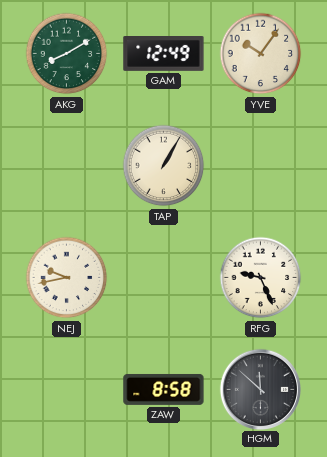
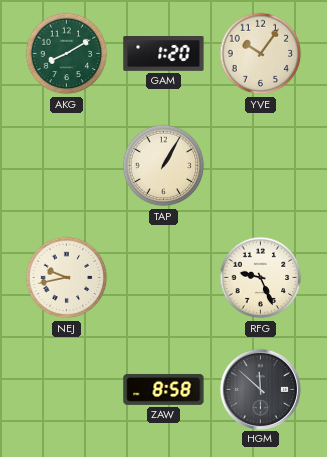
GAM: 12:49 -> 1:20
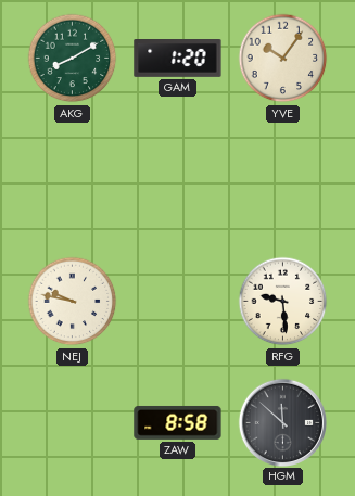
TAP: 1:05 -> none
NEJ: 9:43 -> 9:47
RFG: 9:26 -> 9:29
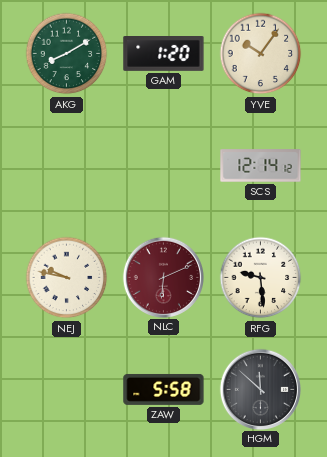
SCS: none -> 12:14
NLC: none -> 6:11
ZAW: 8:58 -> 5:58
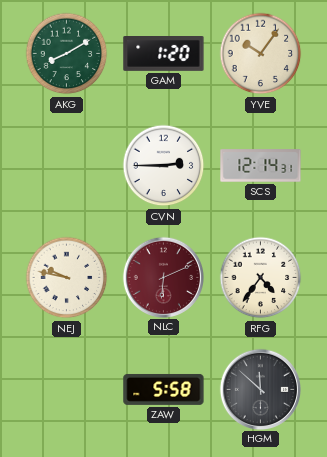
CVN: none -> 2:45
SCS: 12:14:12 -> 12:14:31
RFG: 9:29 -> 4:36
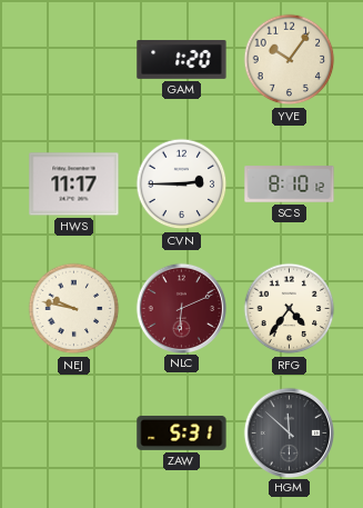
AKG: 8:10 -> none
HWS: none -> 11:17
SCS: 12:14 -> 8:10
ZAW: 5:58 -> 5:31
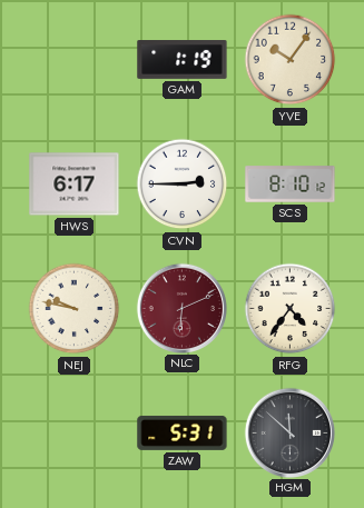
GAM: 1:20 -> 1:19
HWS: 11:17 -> 6:17
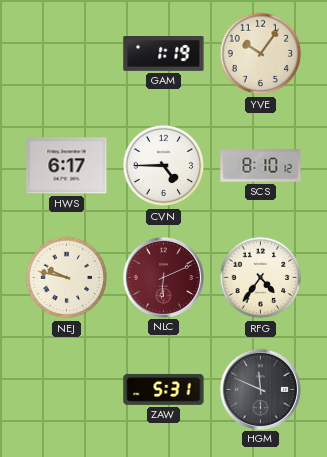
CVN: 2:45 -> 4:45
HGM: 11:52 -> 11:49
